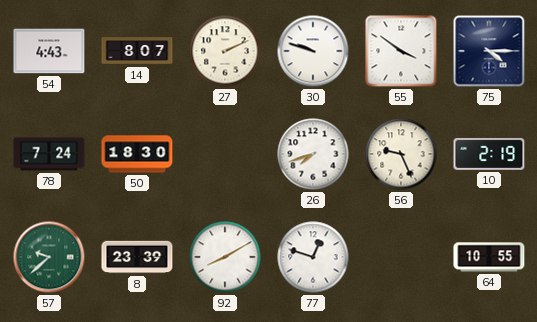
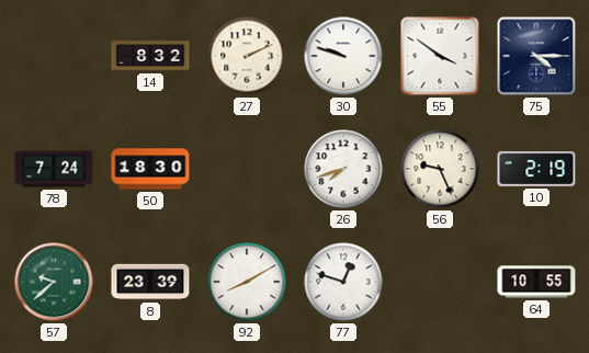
54: 4:43 -> none
14: 8:07 -> 8:32
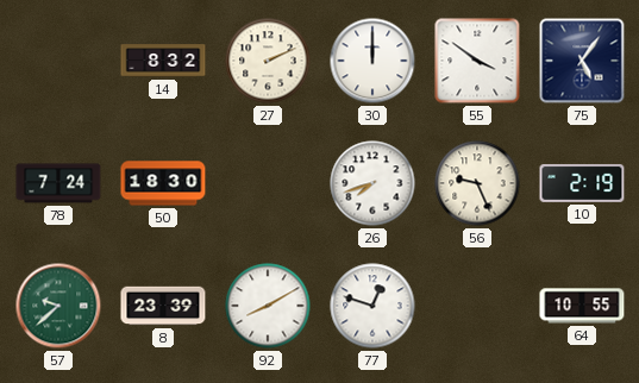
30: 9:48 -> 12:00
75: 4:15 -> 5:06
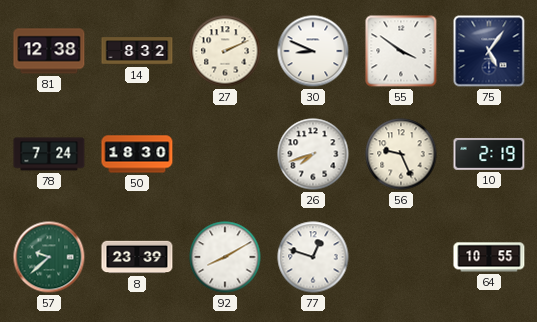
81: none -> 12:38
30: 12:00 -> 8:49
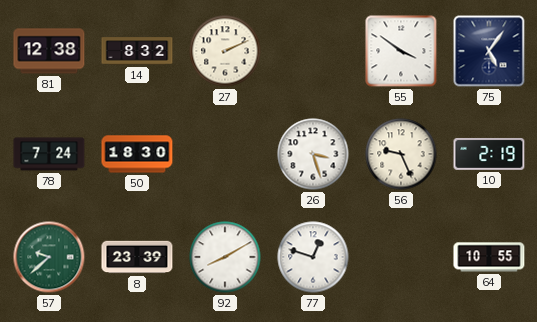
30: 8:49 -> none
26: 7:42 -> 3:27
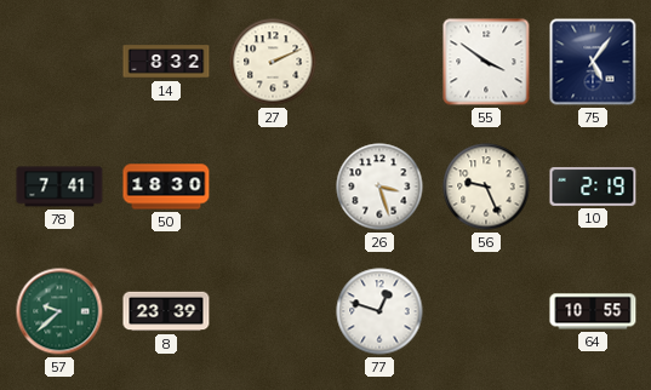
81: 12:38 -> none
78: 7:24 -> 7:41
92: 8:10 -> none
